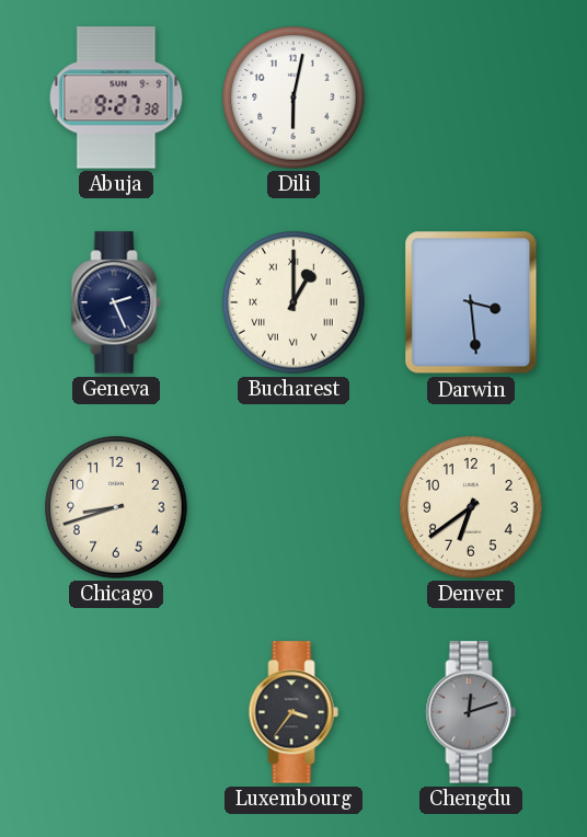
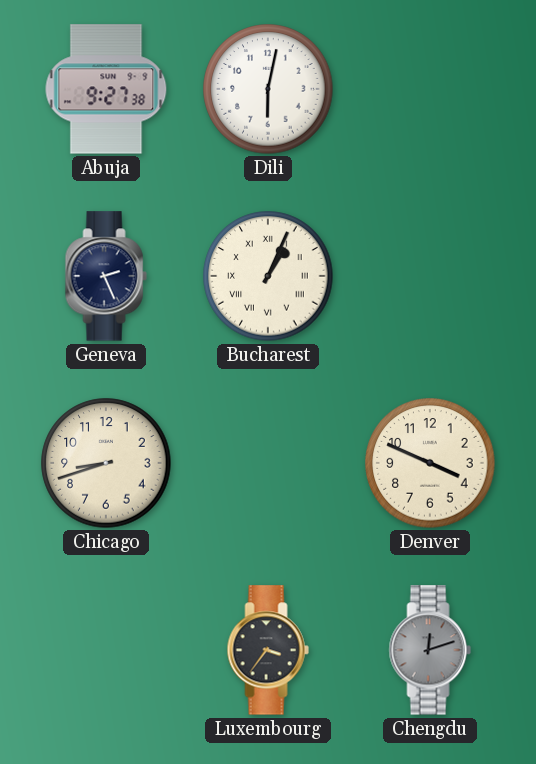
Bucharest: 1:00 -> 1:04
Darwin: 3:29 -> none
Denver: 6:39 -> 3:49
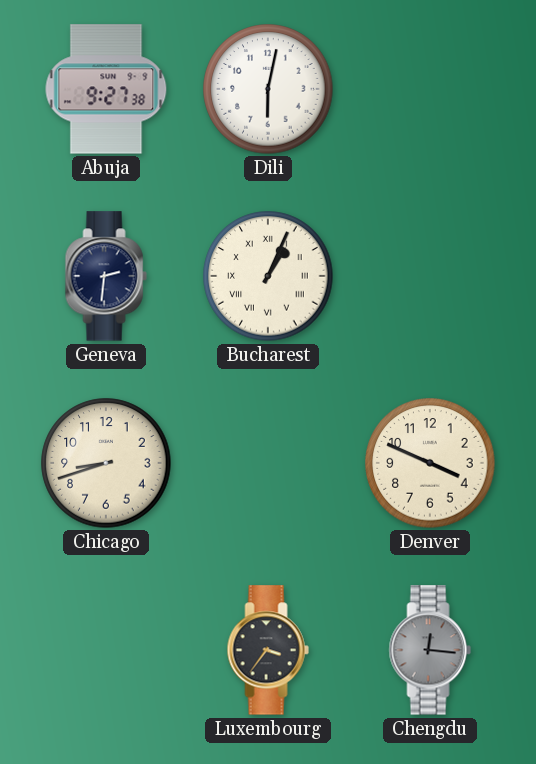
Geneva: 2:26 -> 2:31
Chengdu: 12:12 -> 12:16
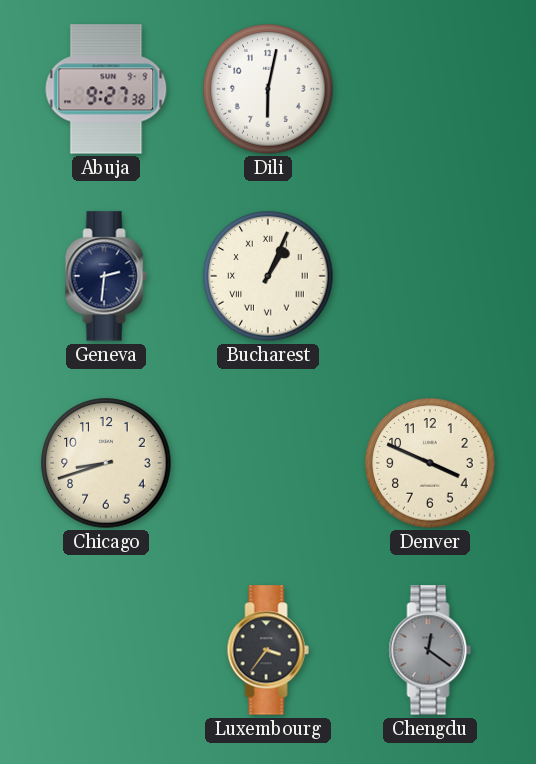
Chengdu: 12:16 -> 12:21
